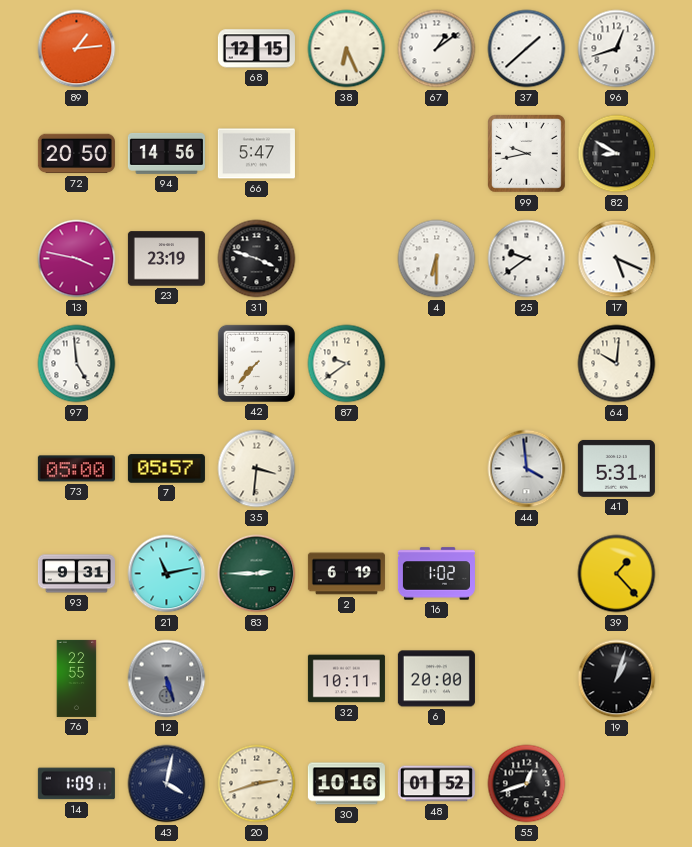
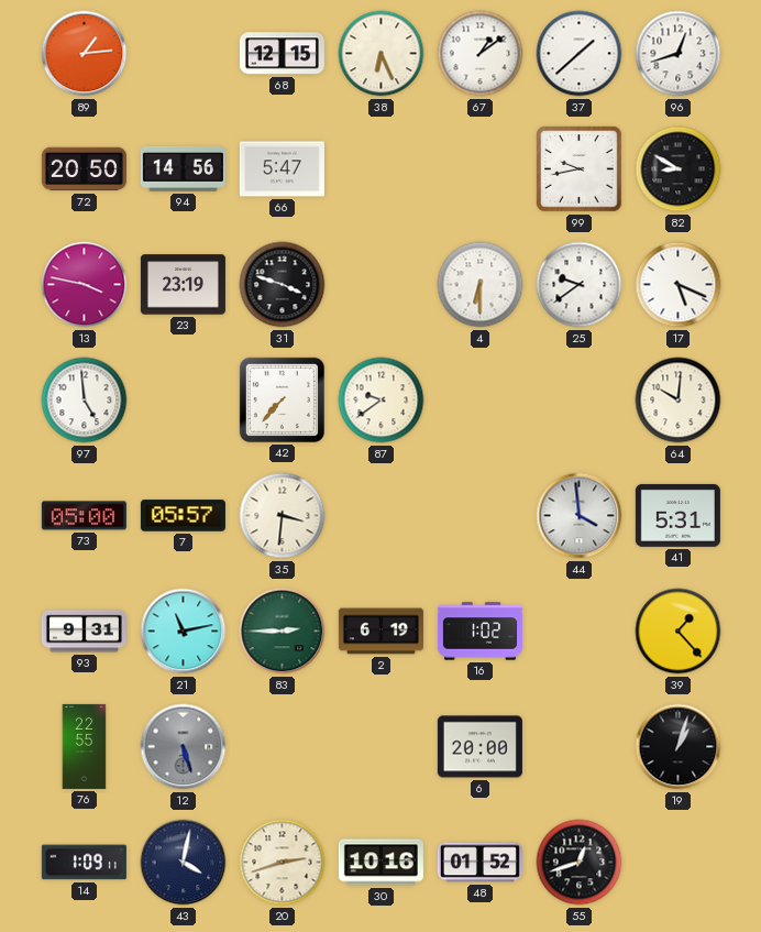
32: 10:11 -> none
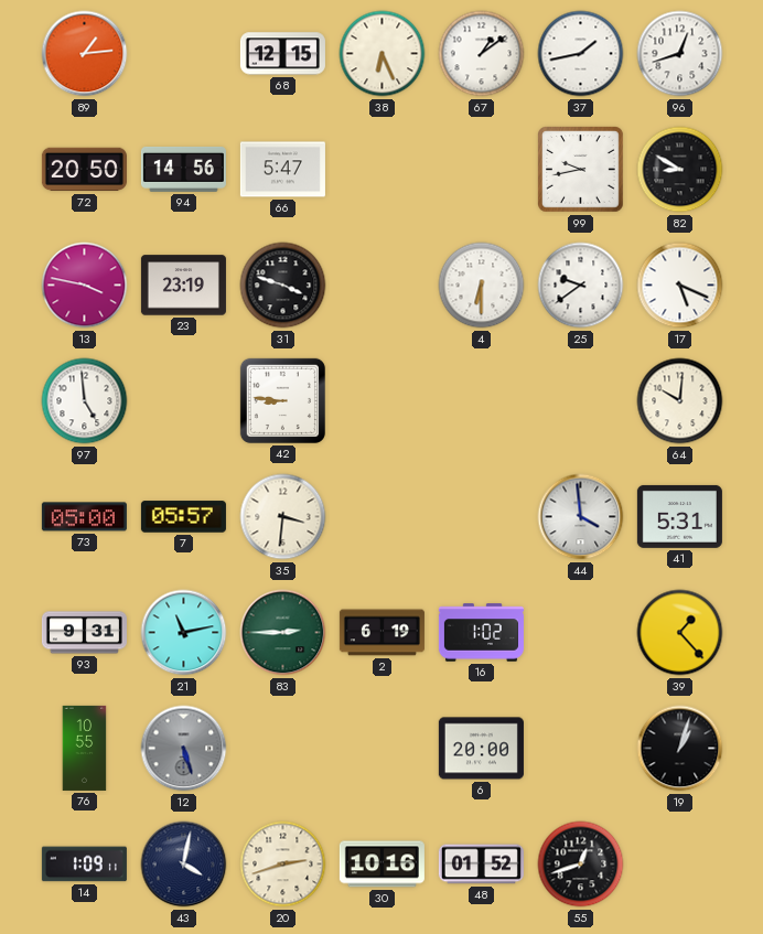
37: 1:38 -> 1:43
42: 7:37 -> 8:46
87: 9:39 -> none
76: 22:55 -> 10:55
